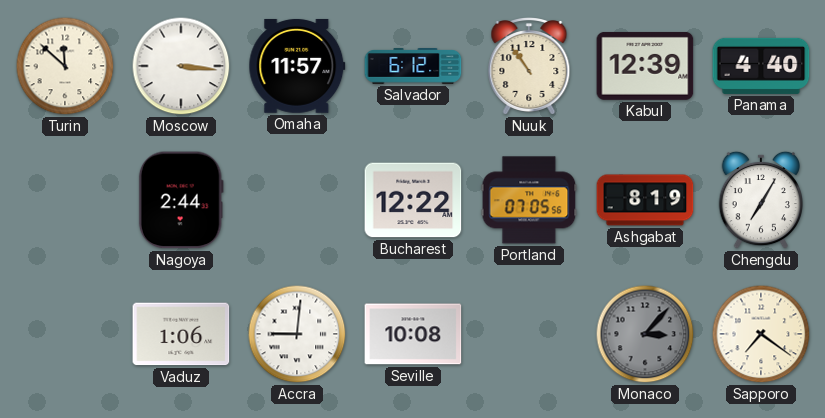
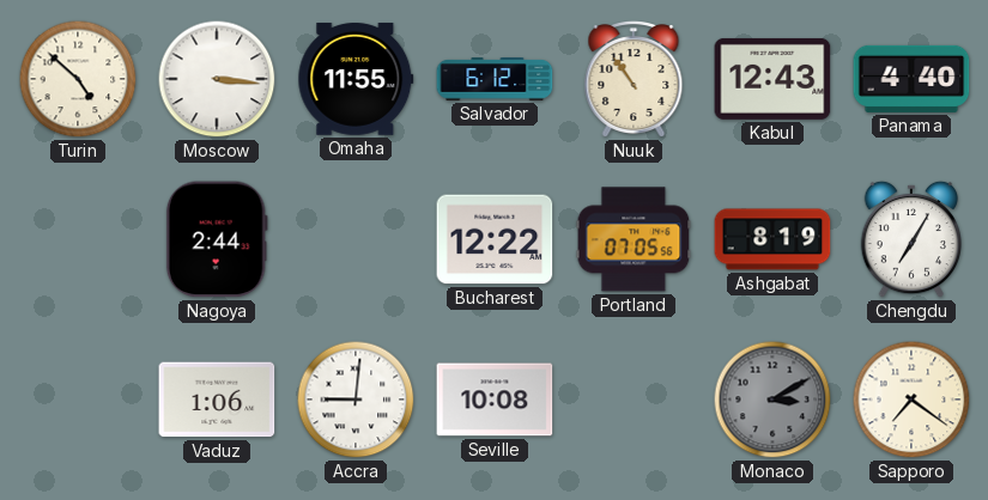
Turin: 11:52 -> 4:52
Omaha: 11:57 -> 11:55
Kabul: 12:39 -> 12:43
Monaco: 3:07 -> 3:10
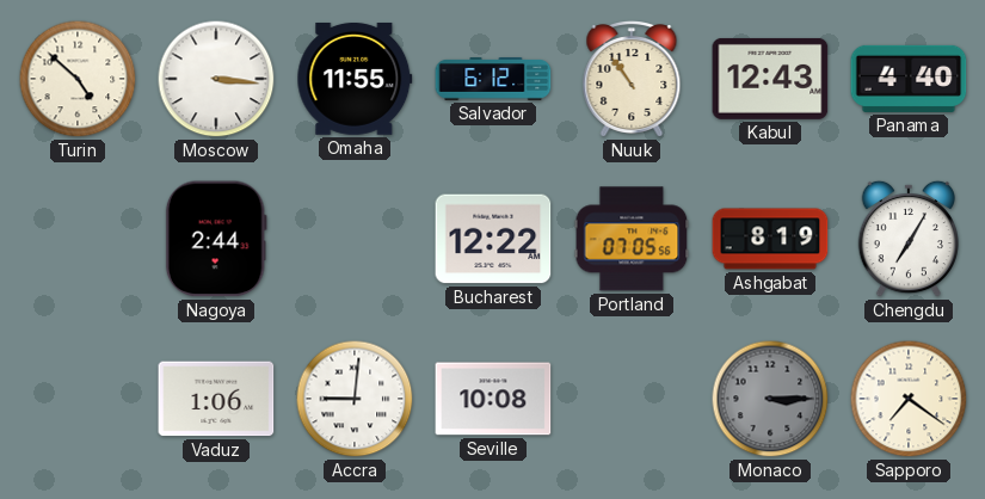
Monaco: 3:10 -> 3:15
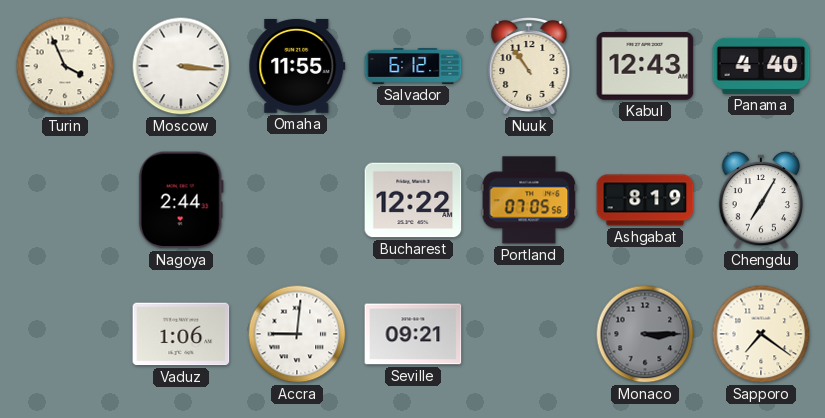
Turin: 4:52 -> 3:56
Seville: 10:08 -> 09:21
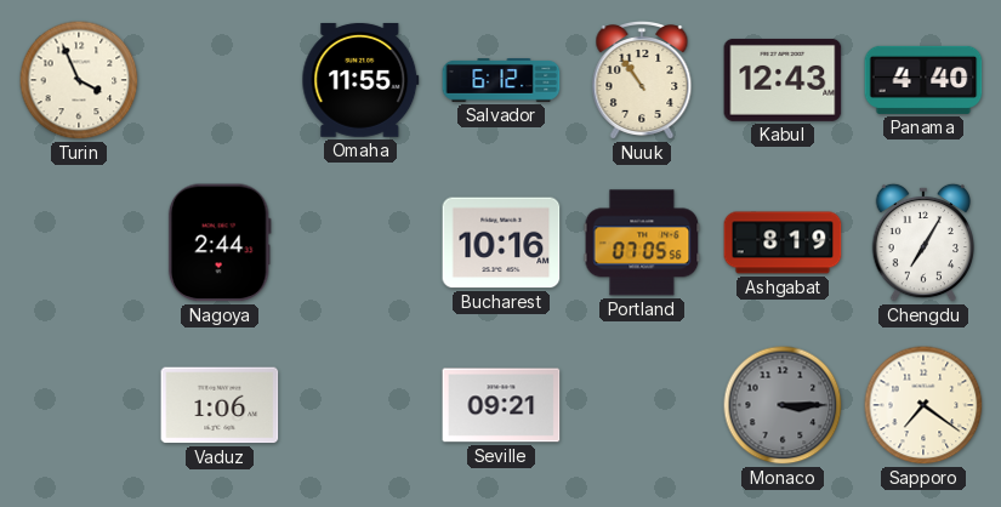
Moscow: 3:16 -> none
Bucharest: 12:22 -> 10:16
Accra: 9:01 -> none
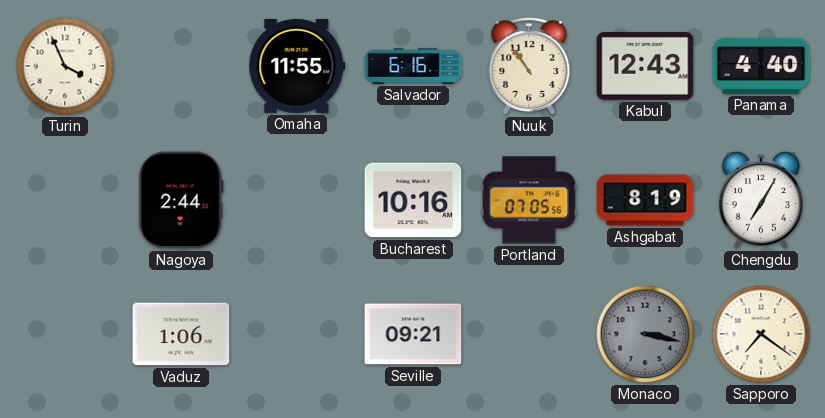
Salvador: 6:12 -> 6:16
Monaco: 3:15 -> 3:17
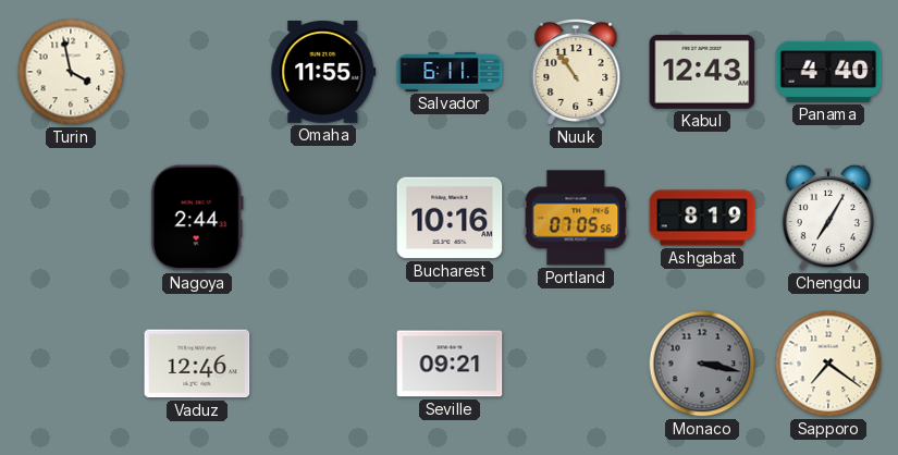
Turin: 3:56 -> 3:58
Salvador: 6:16 -> 6:11
Vaduz: 1:06 -> 12:46
